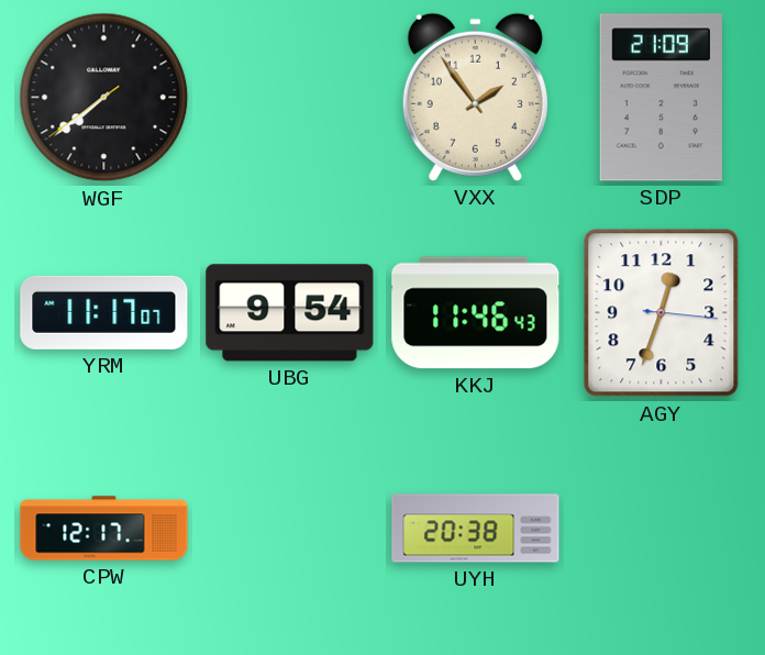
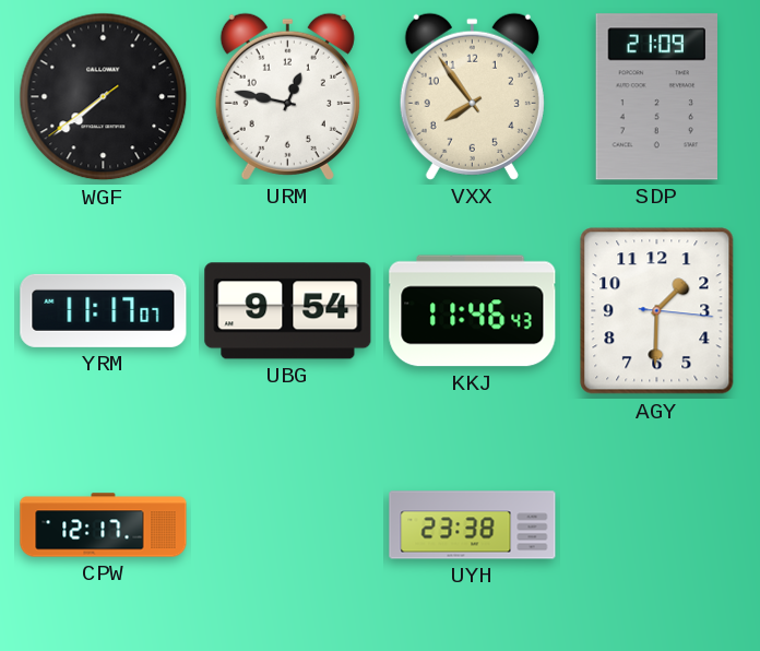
URM: none -> 12:47
VXX: 1:54 -> 7:54
AGY: 12:33 -> 1:30
UYH: 20:38 -> 23:38
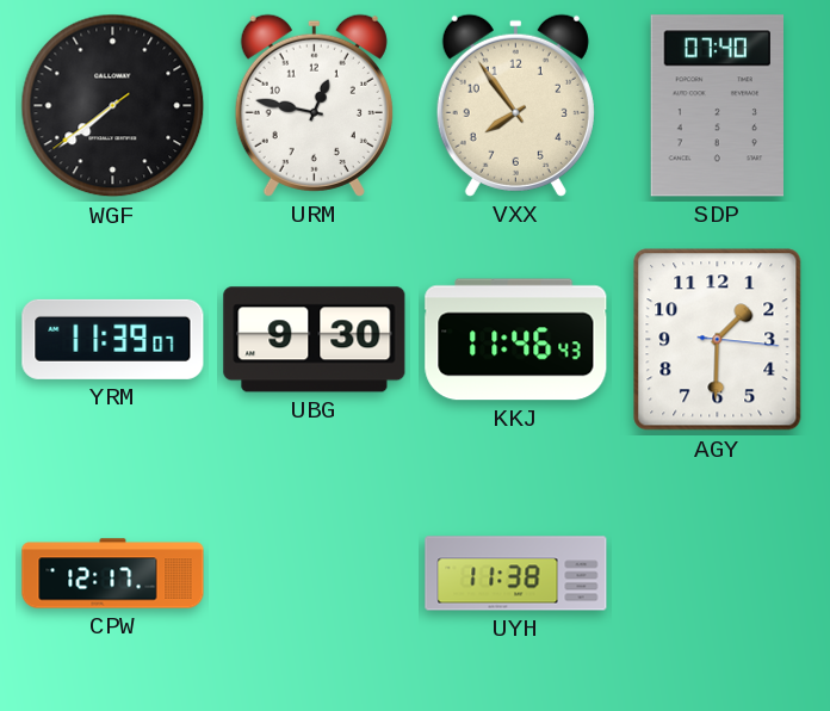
SDP: 21:09 -> 07:40
YRM: 11:17 -> 11:39
UBG: 9:54 -> 9:30
UYH: 23:38 -> 11:38
